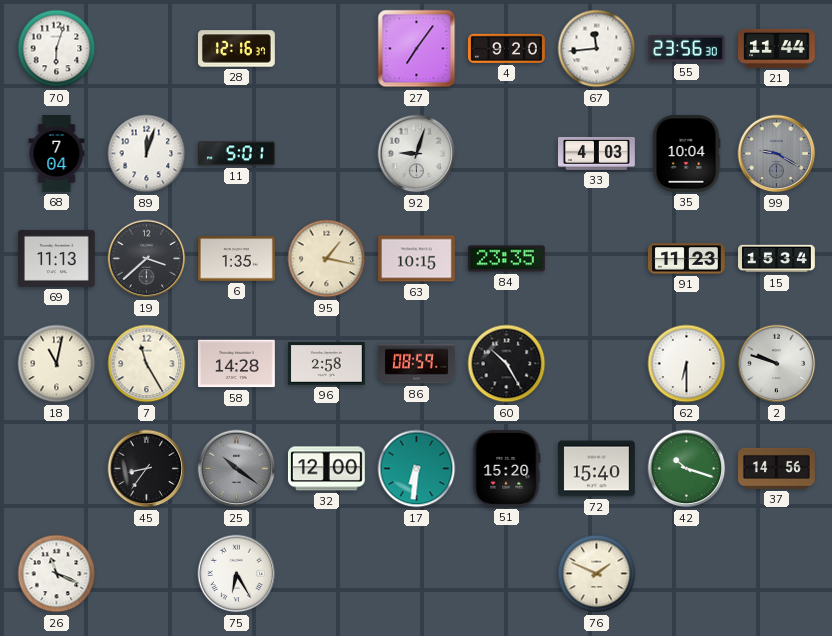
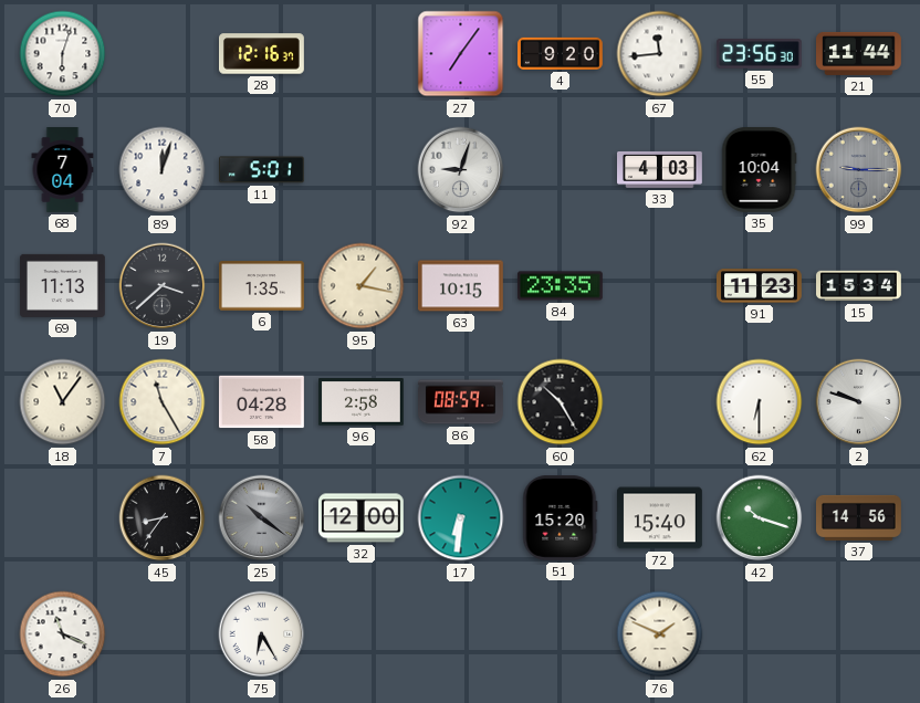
99: 9:20 -> 9:15
18: 11:02 -> 11:06
58: 14:28 -> 04:28
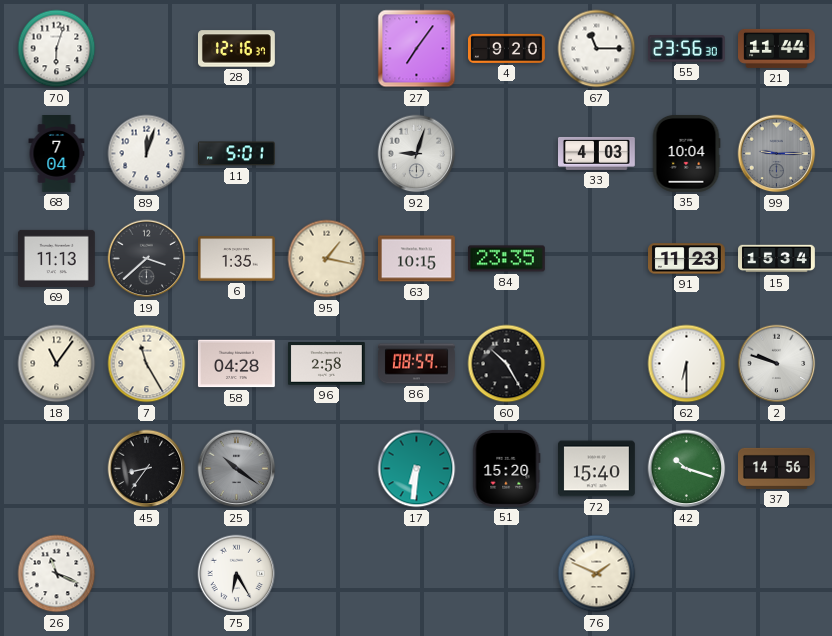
67: 11:44 -> 11:15
32: 12:00 -> none
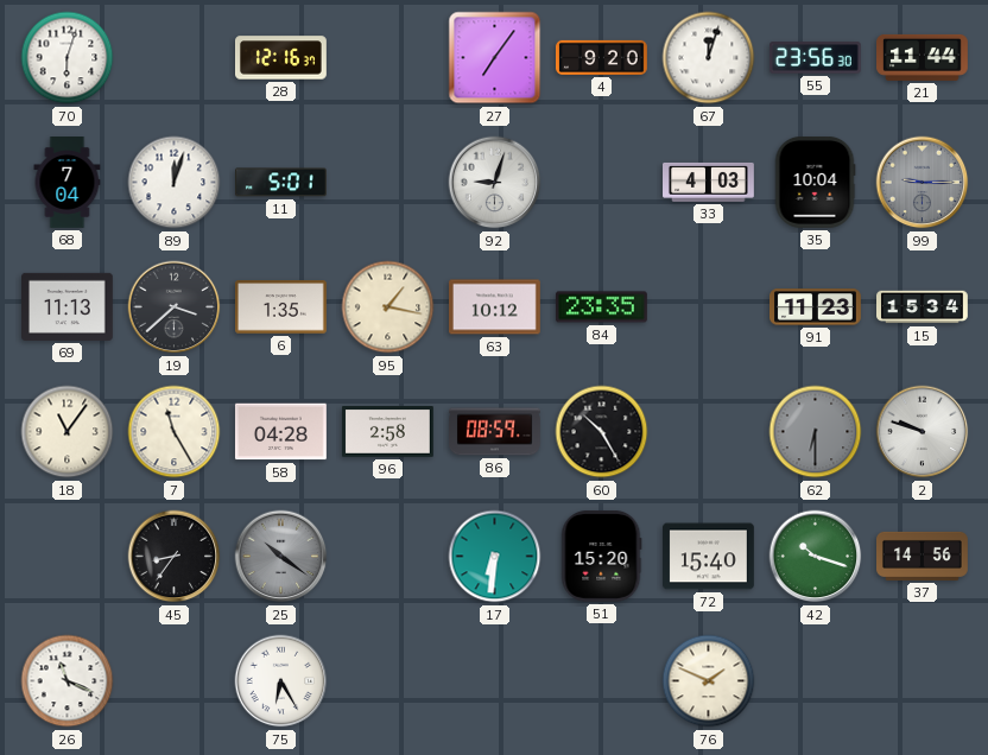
67: 11:15 -> 12:03
63: 10:15 -> 10:12
62 dial: white -> grey
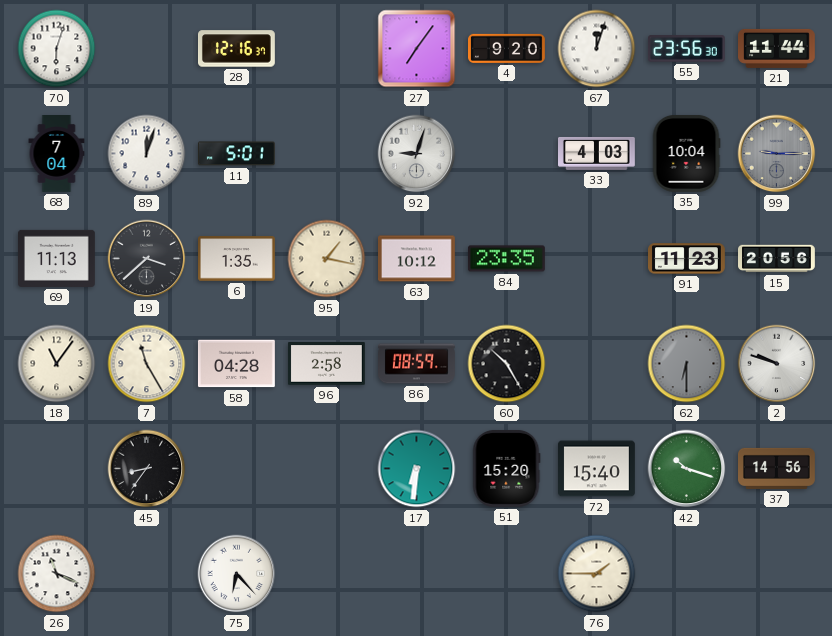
15: 15:34 -> 20:56
25: 10:21 -> none
75: 6:25 -> 6:23
76: 1:49 -> 1:45
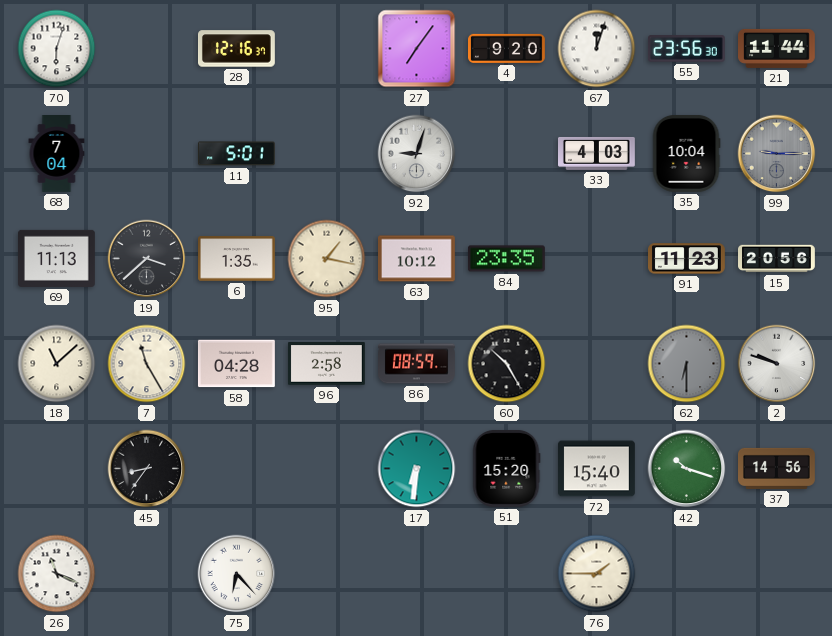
89: 12:03 -> none
18: 11:06 -> 11:08
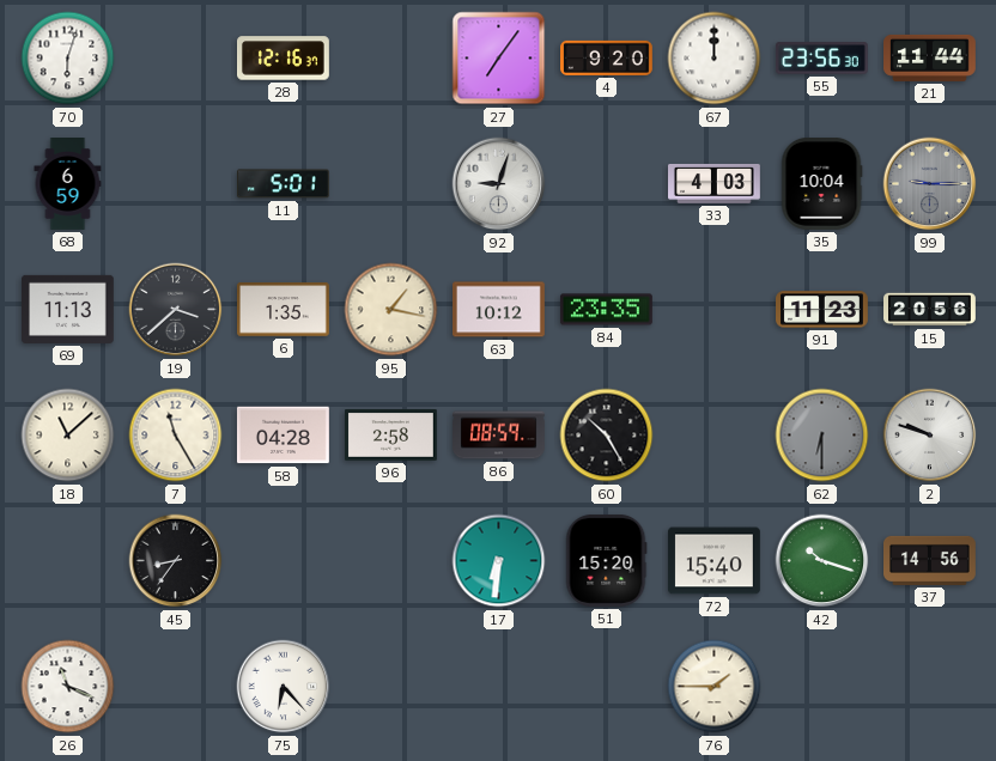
67: 12:03 -> 12:00
68: 7:04 -> 6:59
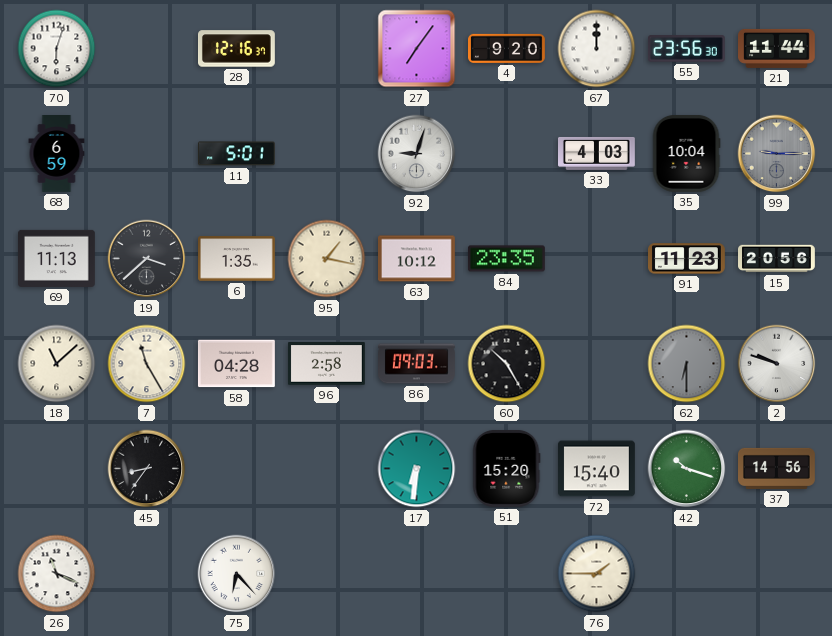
86: 08:59 -> 09:03
